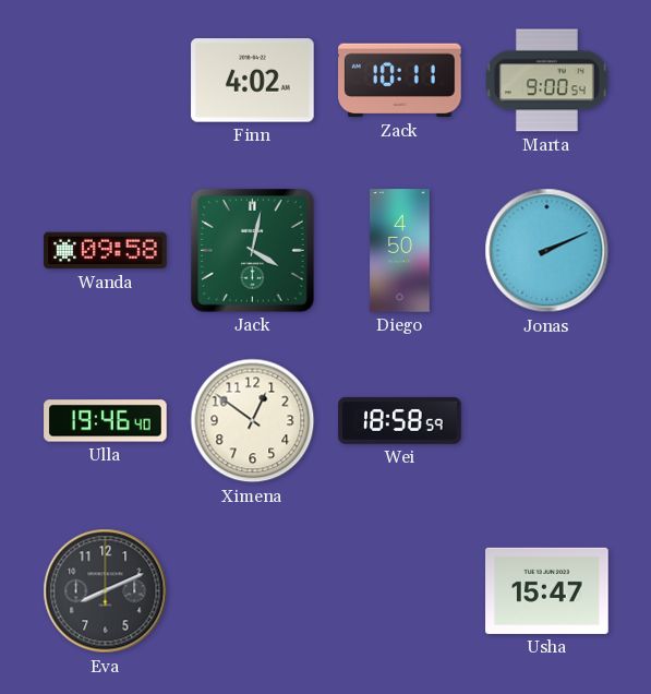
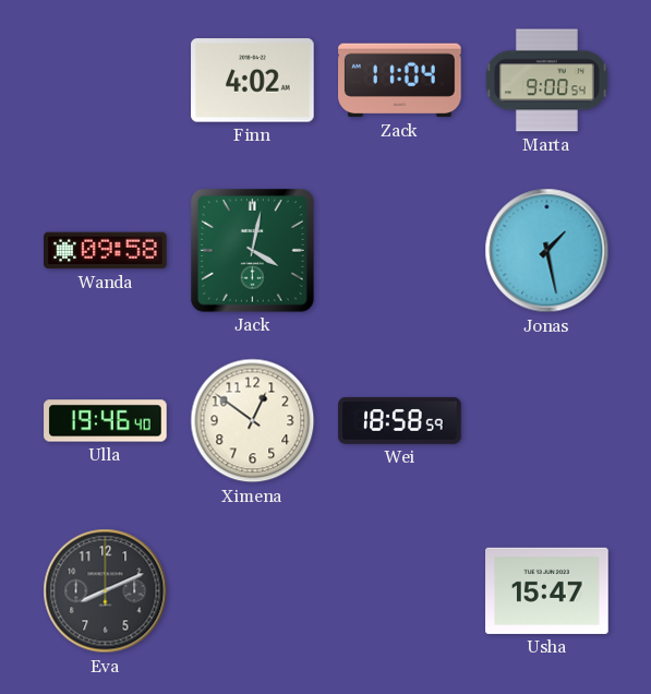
Zack: 10:11 -> 11:04
Diego: 4:50 -> none
Jonas: 2:11 -> 1:28
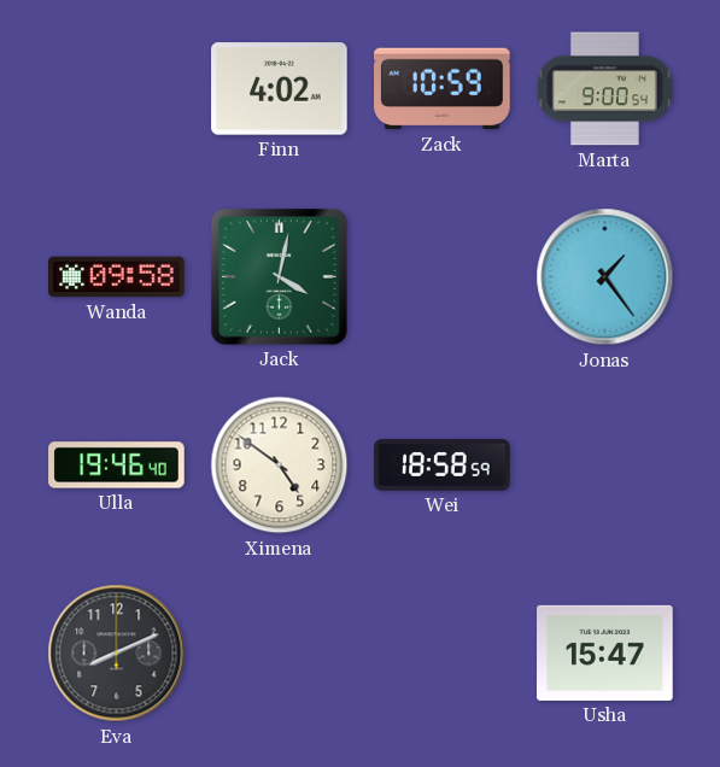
Zack: 11:04 -> 10:59
Jonas: 1:28 -> 1:24
Ximena: 12:51 -> 4:51
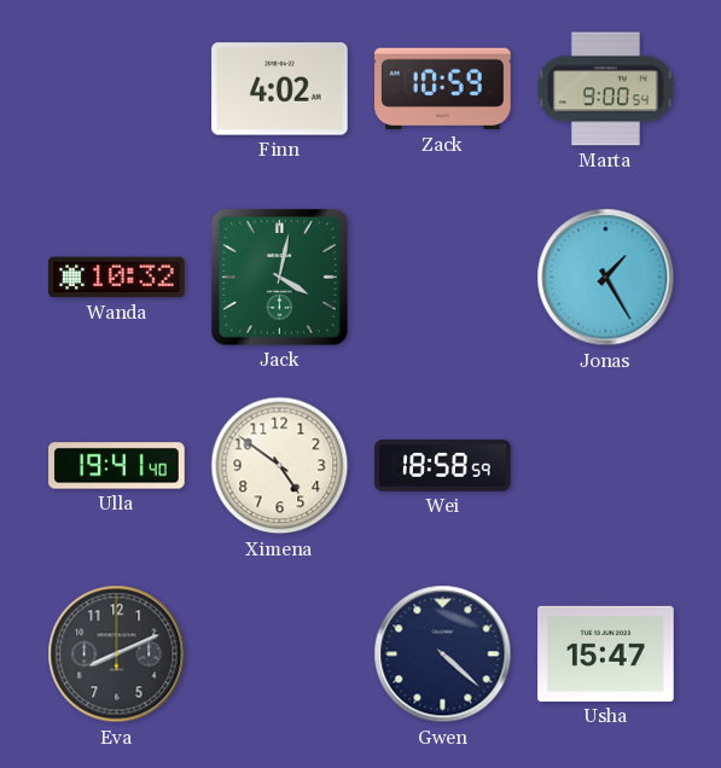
Wanda: 09:58 -> 10:32
Jonas: 1:24 -> 1:25
Ulla: 19:46 -> 19:41
Gwen: none -> 4:22
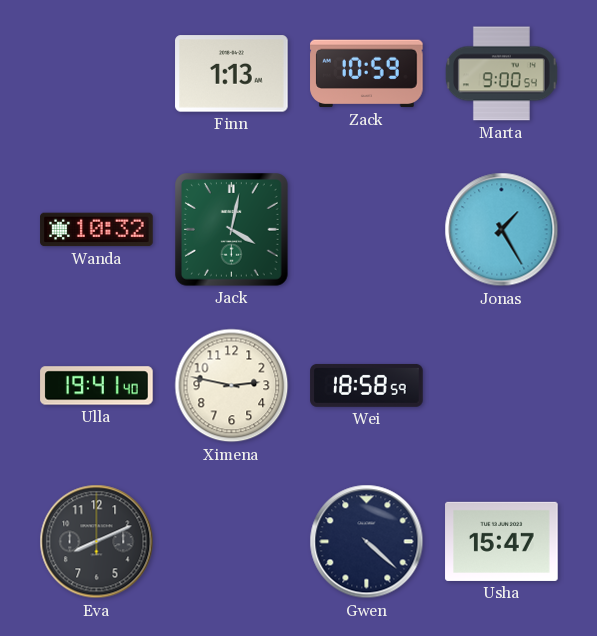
Finn: 4:02 -> 1:13
Ximena: 4:51 -> 2:47
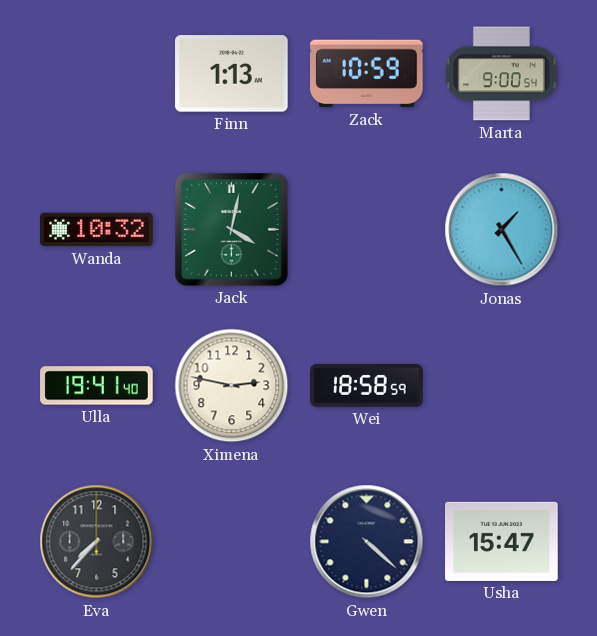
Eva: 8:11 -> 7:37
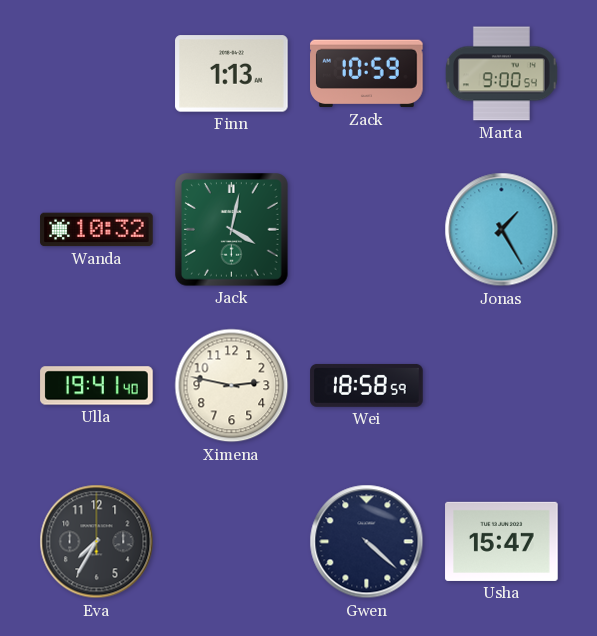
Eva: 7:37 -> 7:35
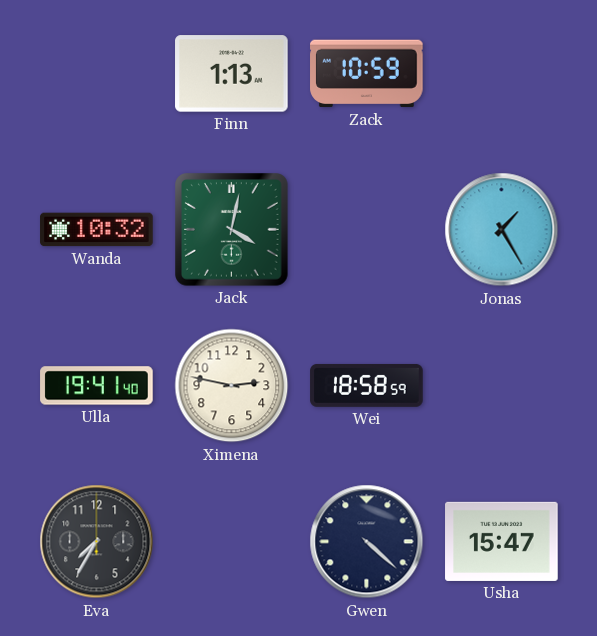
Marta: 9:00 -> none
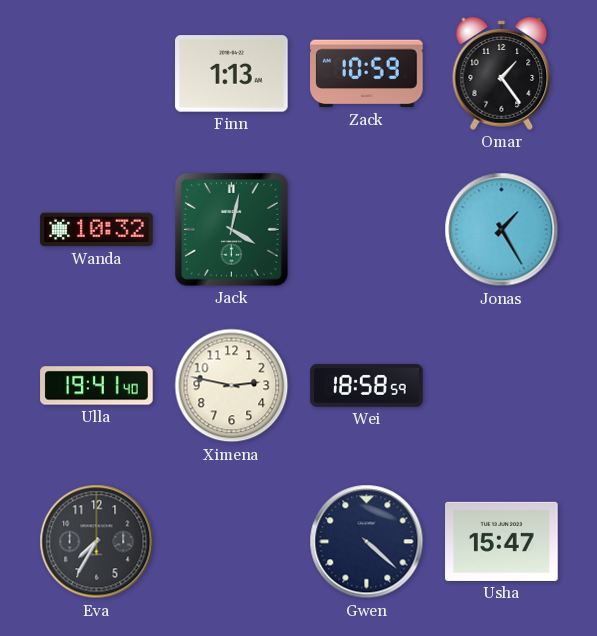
Omar: none -> 1:24
